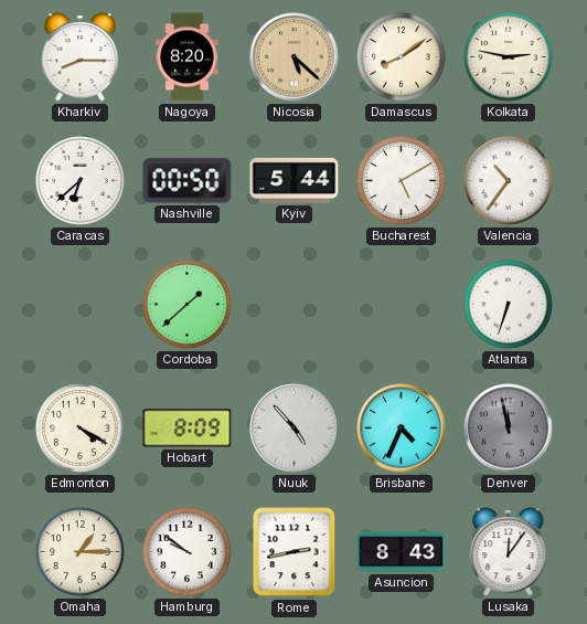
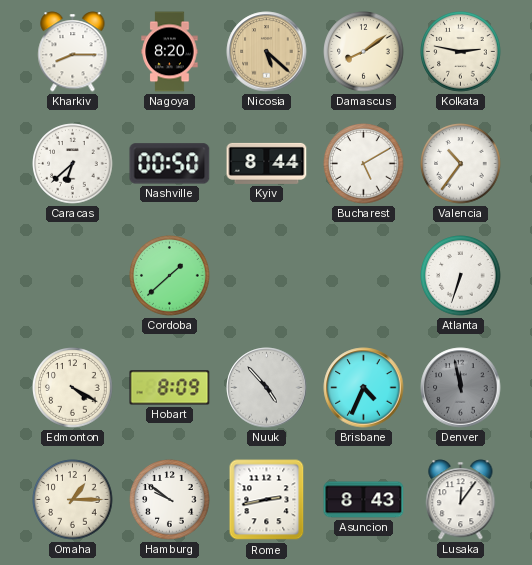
Kyiv: 5:44 -> 8:44
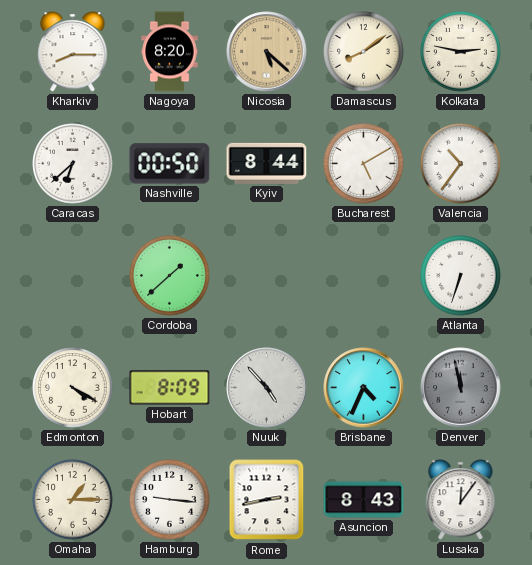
Hamburg: 9:51 -> 9:16
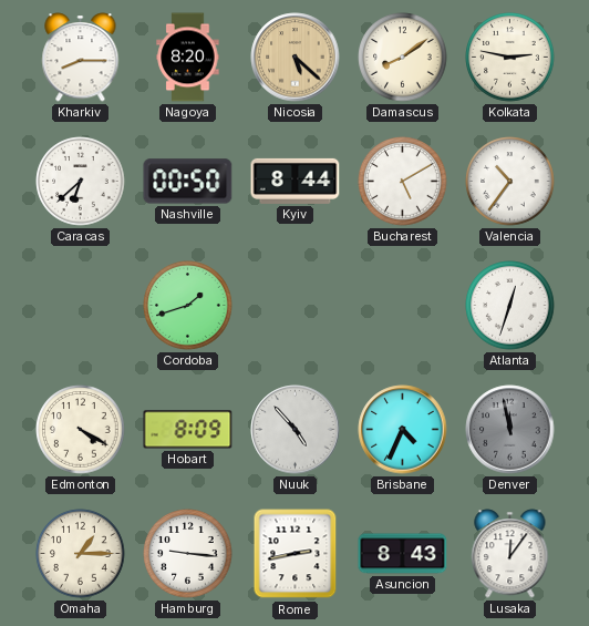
Cordoba: 1:38 -> 1:42
Atlanta: 6:33 -> 12:33
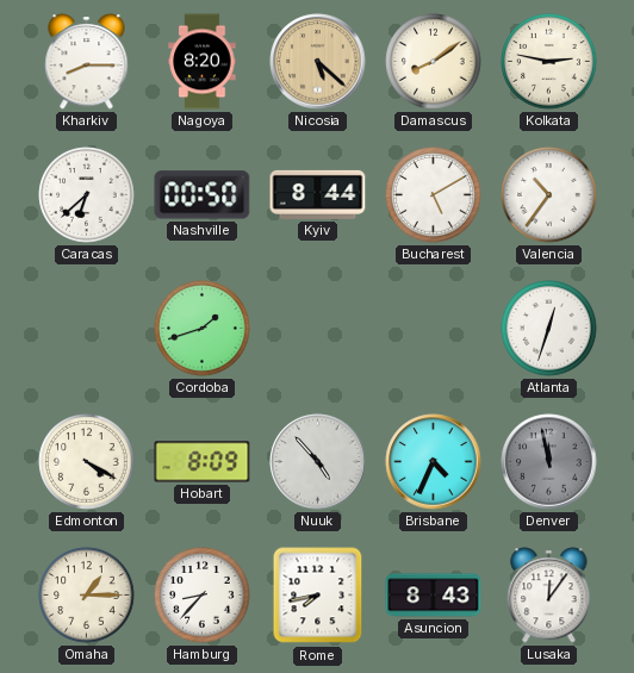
Hamburg: 9:16 -> 8:37
Rome: 2:43 -> 7:43
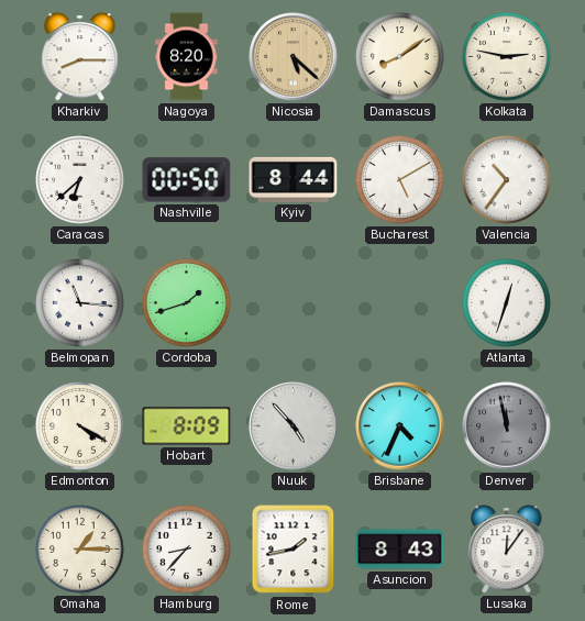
Belmopan: none -> 11:16
Rome: 7:43 -> 1:43
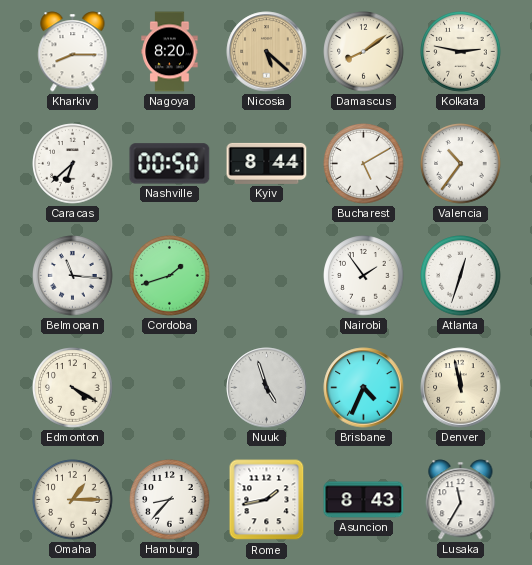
Nairobi: none -> 1:54
Hobart: 8:09 -> none
Nuuk: 4:53 -> 4:57
Denver dial: grey -> cream
Lusaka: 12:06 -> 11:35
